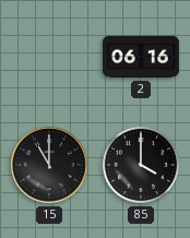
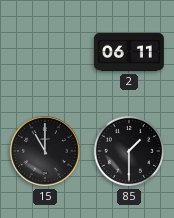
2: 06:16 -> 06:11
85: 4:00 -> 1:30
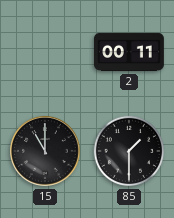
2: 06:11 -> 00:11
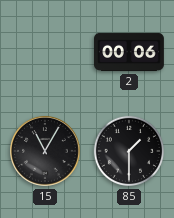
2: 00:11 -> 00:06
15: 11:00 -> 11:05
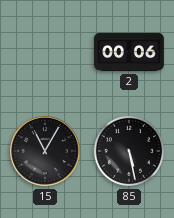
85: 1:30 -> 5:28
